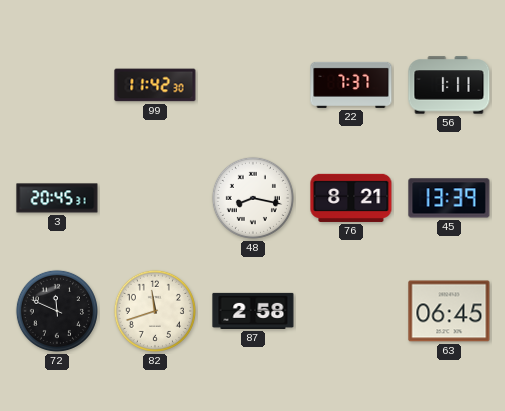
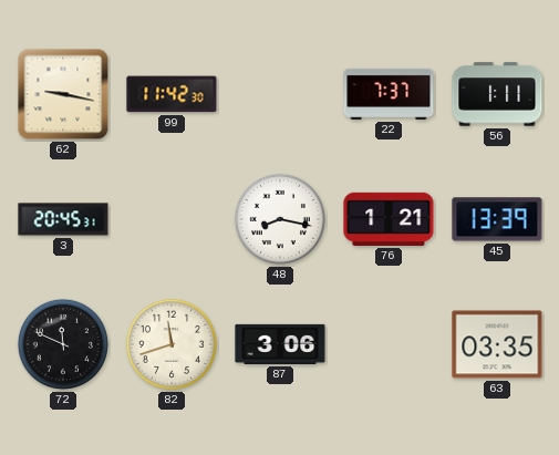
62: none -> 9:17
76: 8:21 -> 1:21
87: 2:58 -> 3:06
63: 06:45 -> 03:35
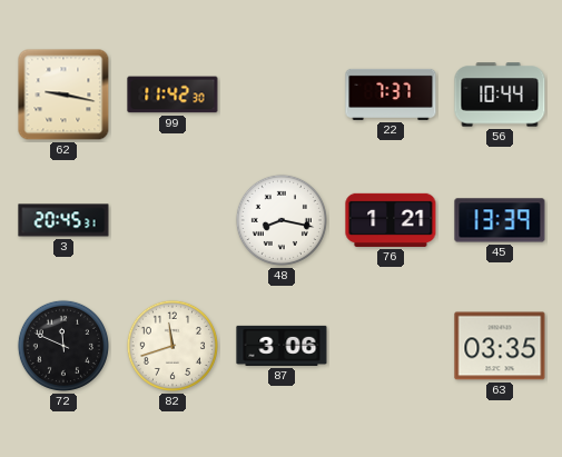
56: 1:11 -> 10:44
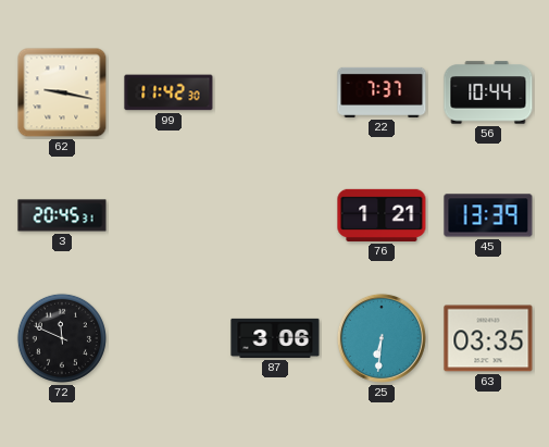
48: 8:17 -> none
82: 11:42 -> none
25: none -> 6:31
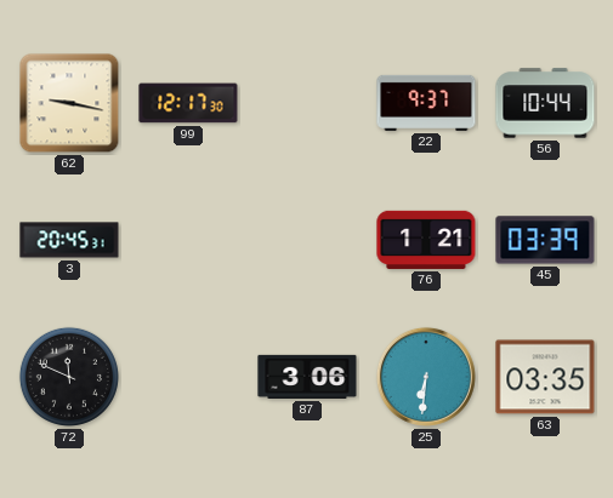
99: 11:42 -> 12:17
22: 7:37 -> 9:37
45: 13:39 -> 03:39
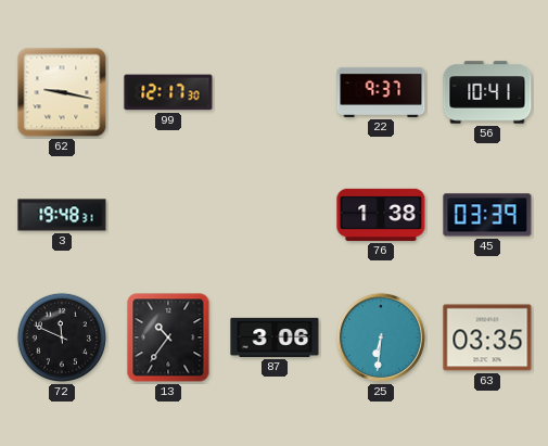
56: 10:44 -> 10:41
3: 20:45 -> 19:48
76: 1:21 -> 1:38
13: none -> 10:36
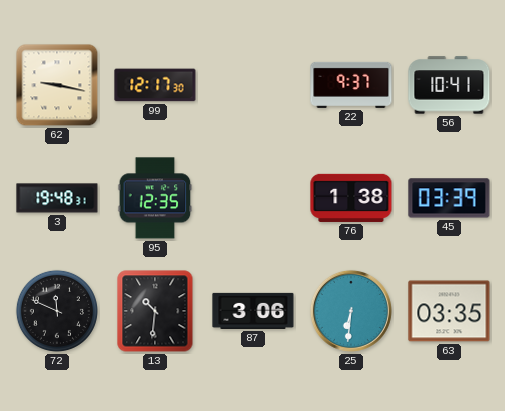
95: none -> 12:35
13: 10:36 -> 10:31
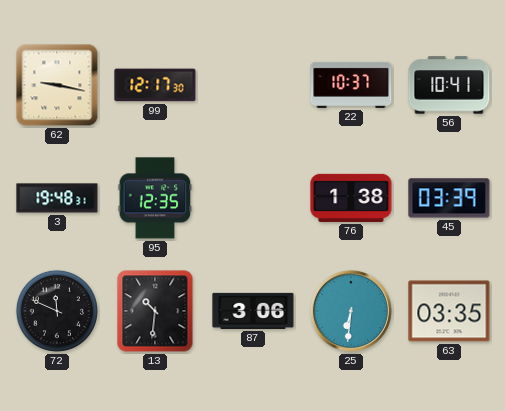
22: 9:37 -> 10:37
